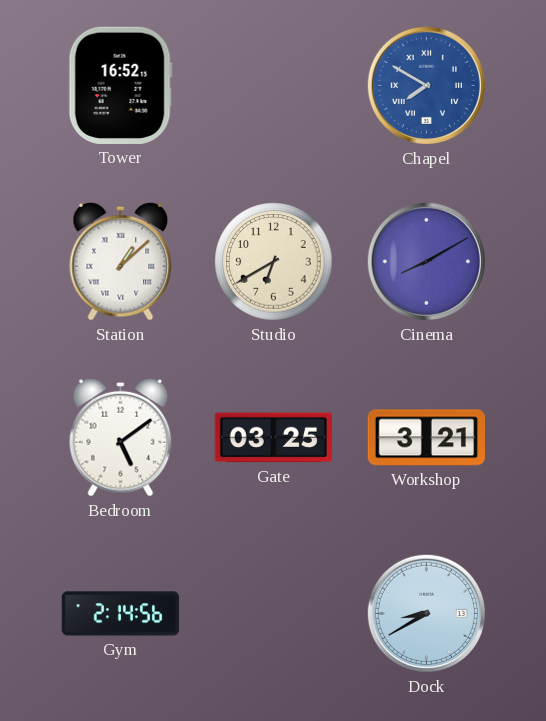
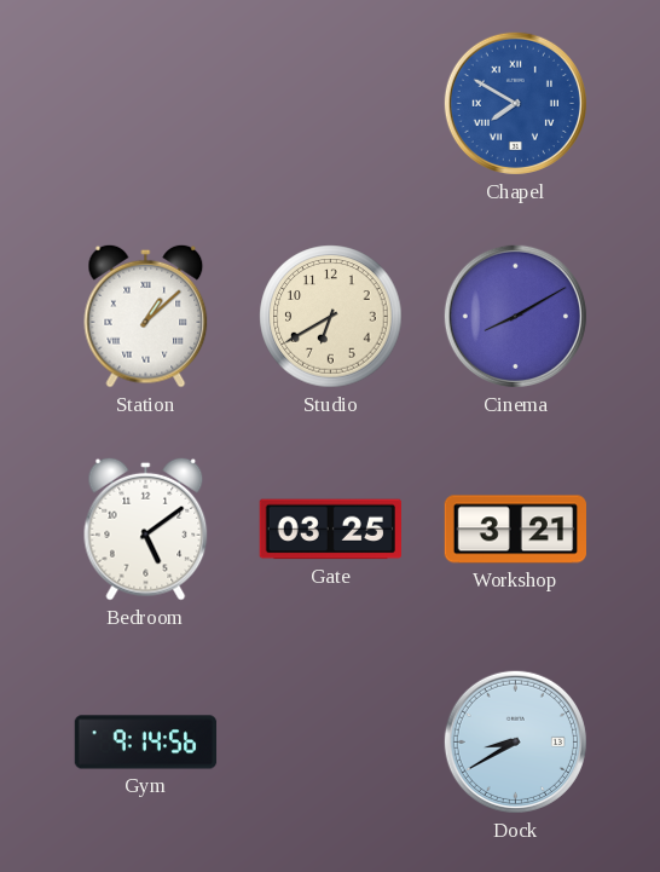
Tower: 16:52 -> none
Gym: 2:14 -> 9:14
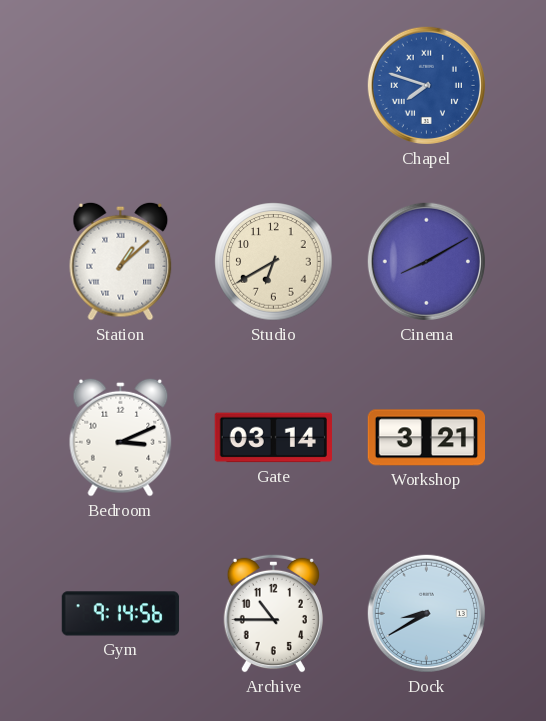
Chapel: 7:50 -> 7:48
Bedroom: 5:09 -> 3:11
Gate: 03:25 -> 03:14
Archive: none -> 10:45
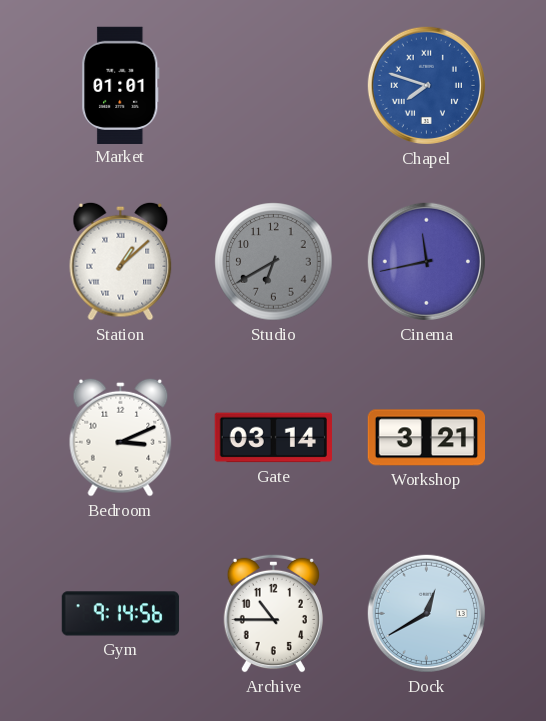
Market: none -> 01:01
Studio dial: cream -> grey
Cinema: 8:10 -> 11:43
Dock: 8:40 -> 12:40
